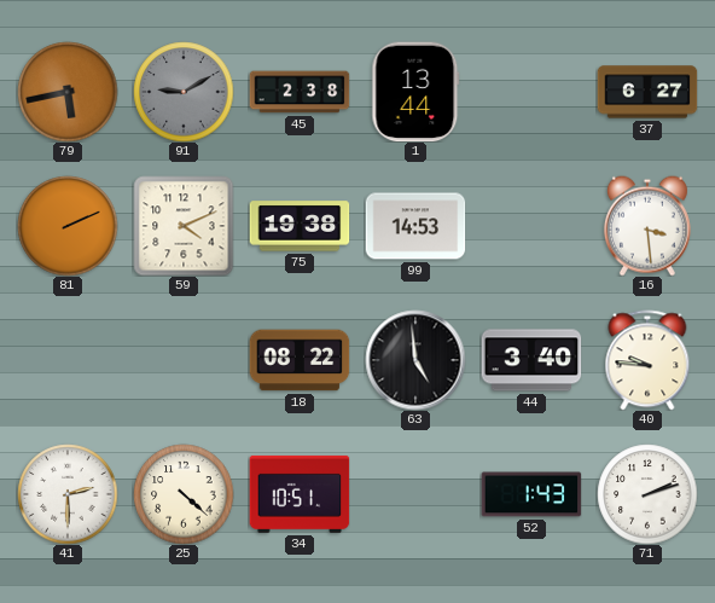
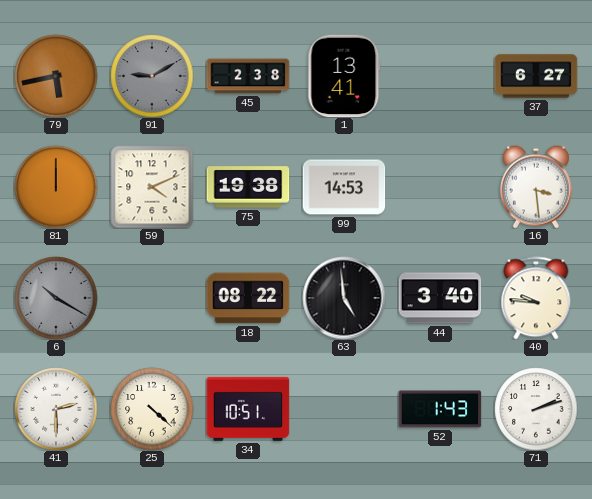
1: 13:44 -> 13:41
81: 2:11 -> 12:00
6: none -> 10:20
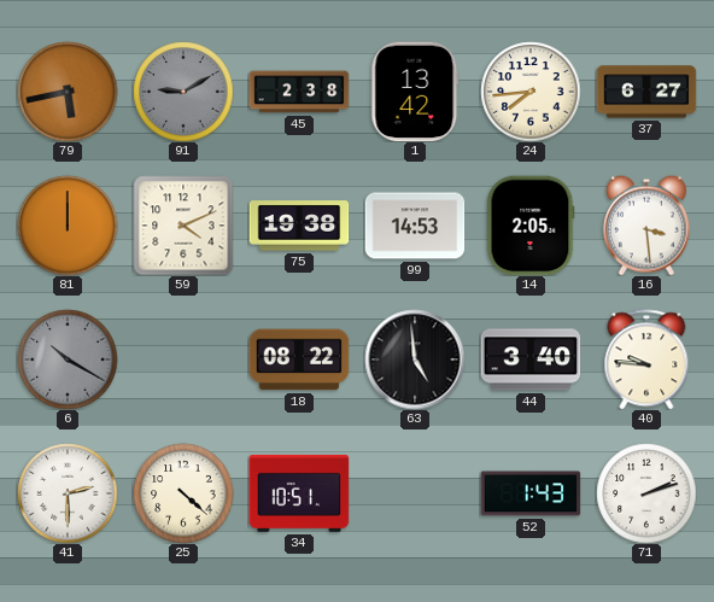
1: 13:41 -> 13:42
24: none -> 7:44
14: none -> 2:05
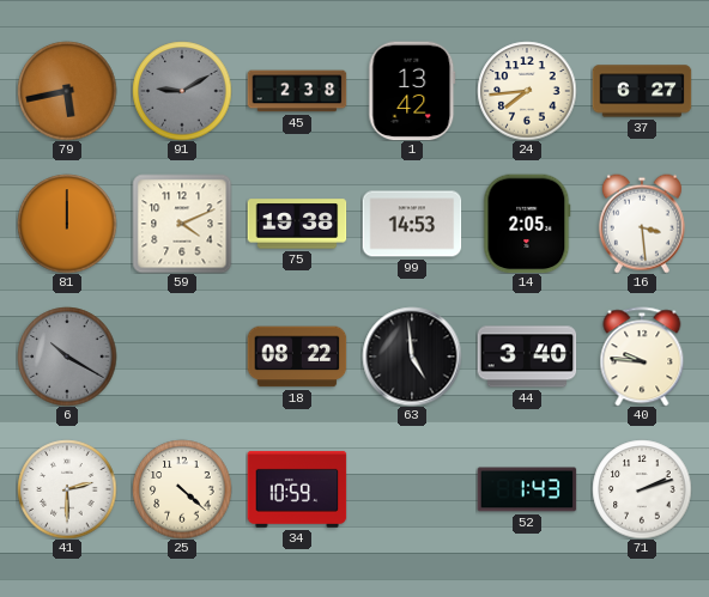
34: 10:51 -> 10:59
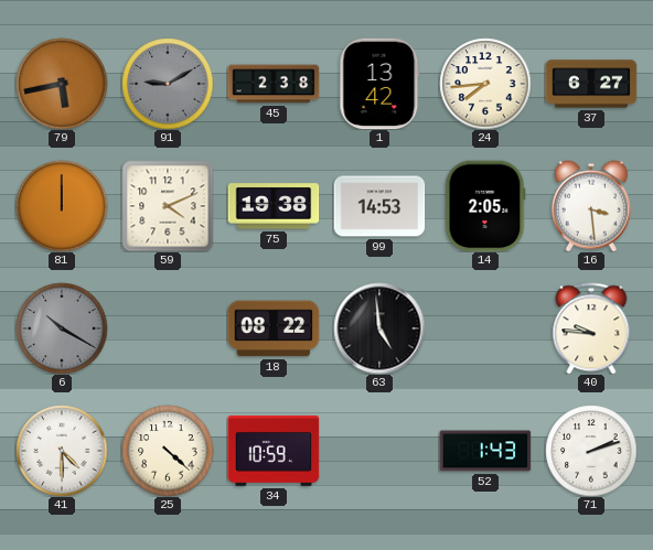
44: 3:40 -> none
41: 2:30 -> 4:30
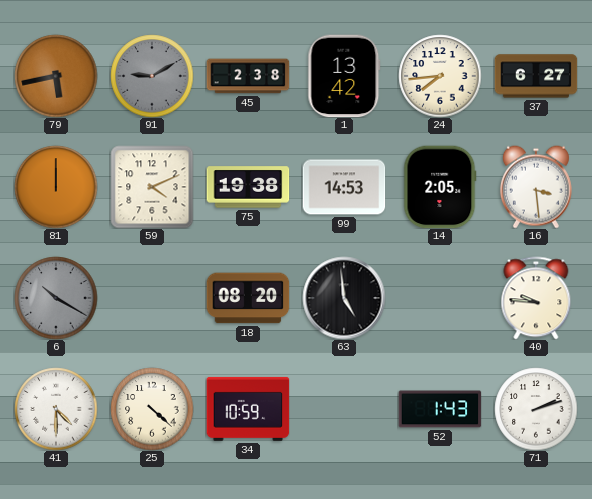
18: 08:22 -> 08:20
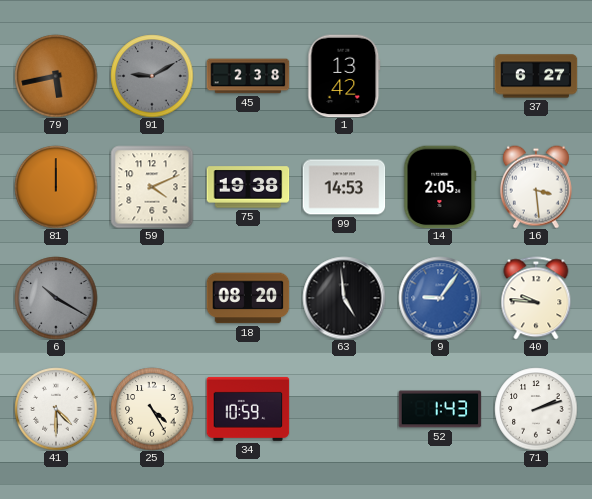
24: 7:44 -> none
9: none -> 9:06
25: 4:22 -> 4:25
